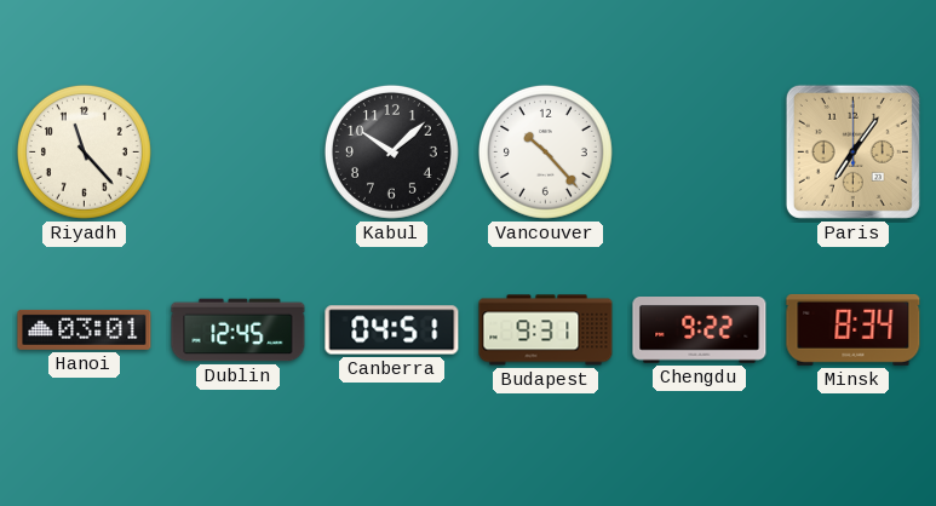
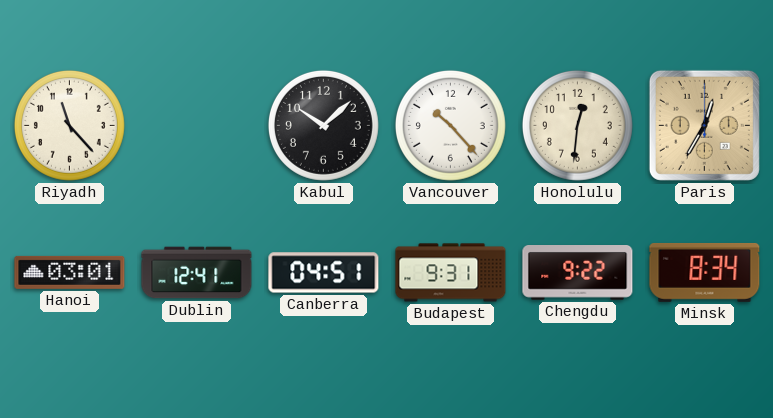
Honolulu: none -> 12:31
Paris: 7:06 -> 12:35
Dublin: 12:45 -> 12:41
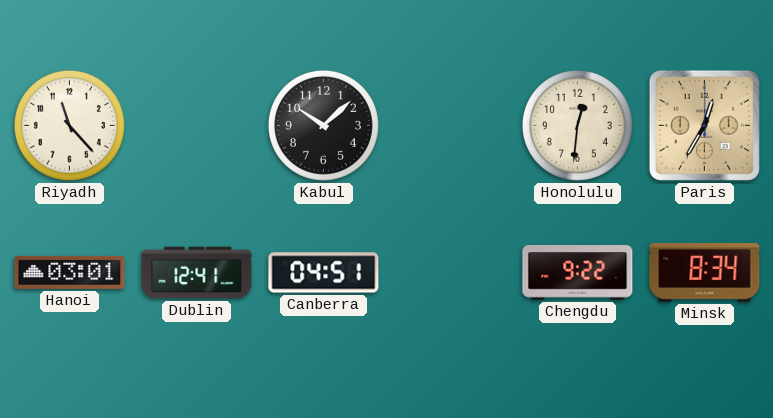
Vancouver: 10:23 -> none
Budapest: 9:31 -> none
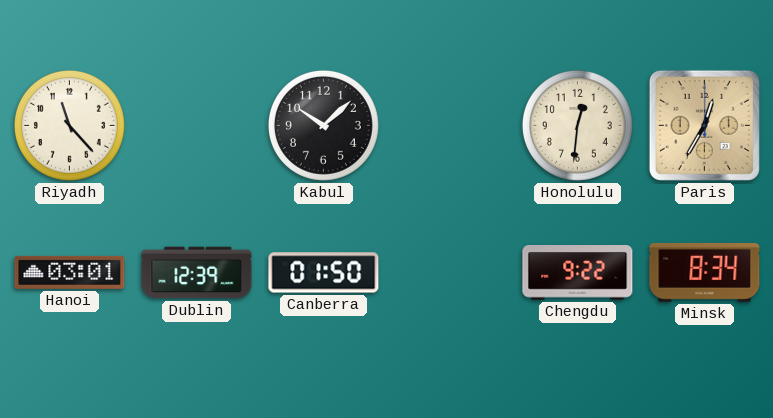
Dublin: 12:41 -> 12:39
Canberra: 04:51 -> 01:50
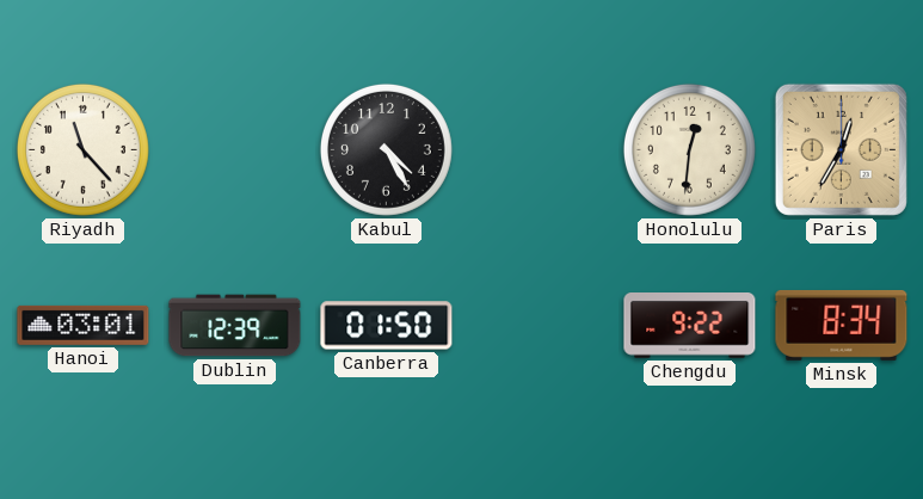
Kabul: 10:08 -> 4:25
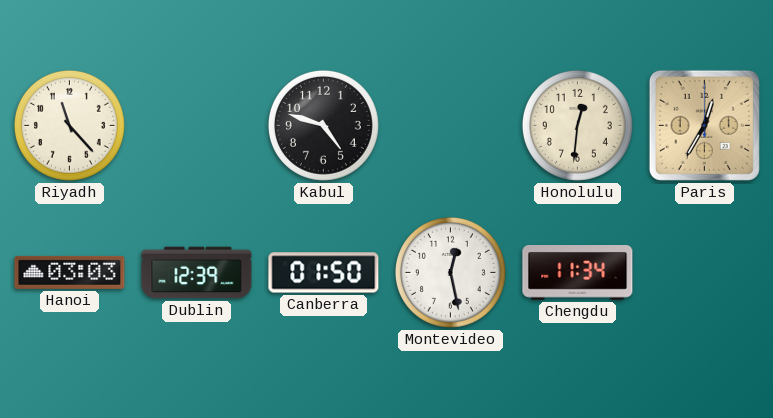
Kabul: 4:25 -> 4:48
Hanoi: 03:01 -> 03:03
Montevideo: none -> 12:28
Chengdu: 9:22 -> 11:34
Minsk: 8:34 -> none
